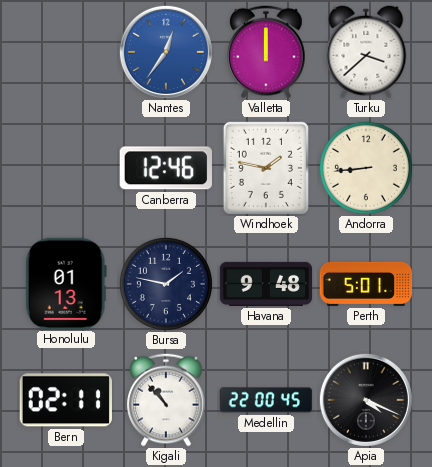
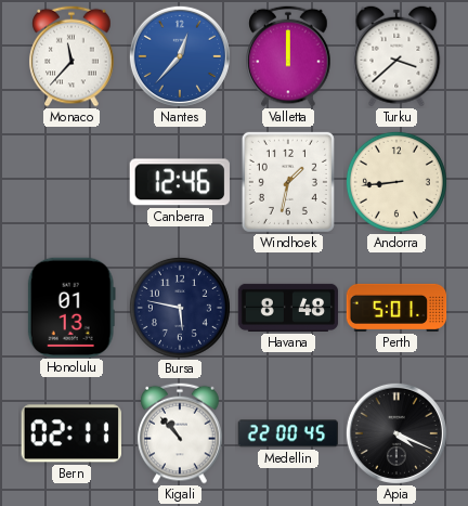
Monaco: none -> 11:37
Nantes: 12:36 -> 12:37
Windhoek: 1:47 -> 1:32
Bursa: 1:47 -> 5:47
Havana: 9:48 -> 8:48
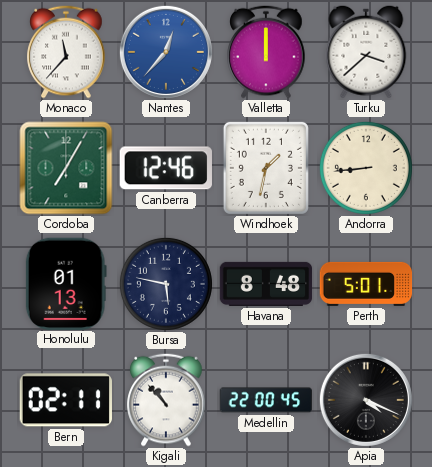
Cordoba: none -> 7:05
